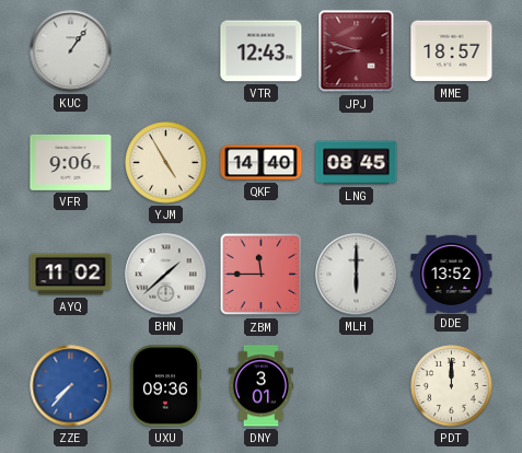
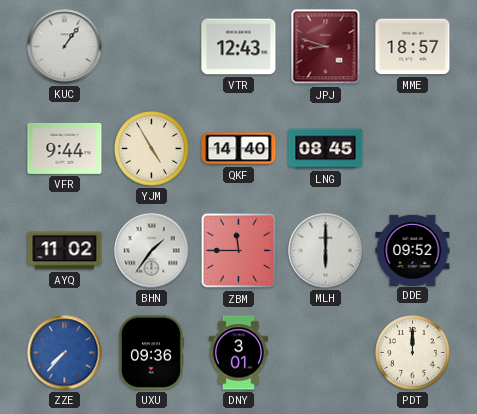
VFR: 9:06 -> 9:44
BHN: 1:38 -> 1:36
DDE: 13:52 -> 09:52
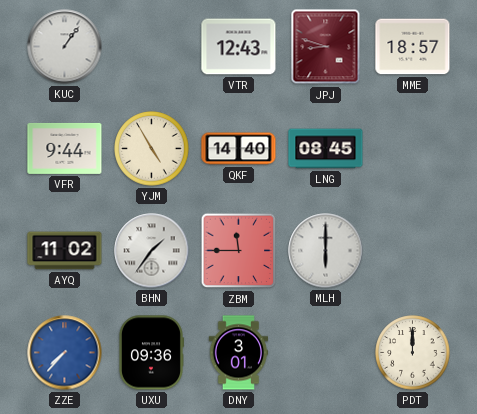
DDE: 09:52 -> none
